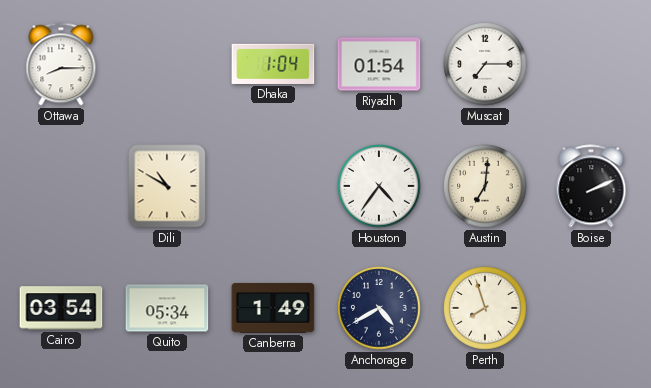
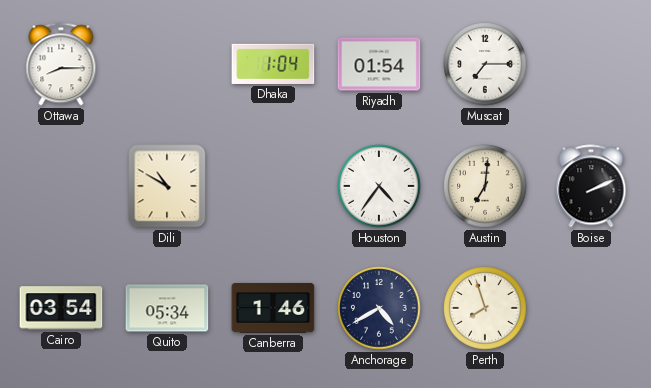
Canberra: 1:49 -> 1:46
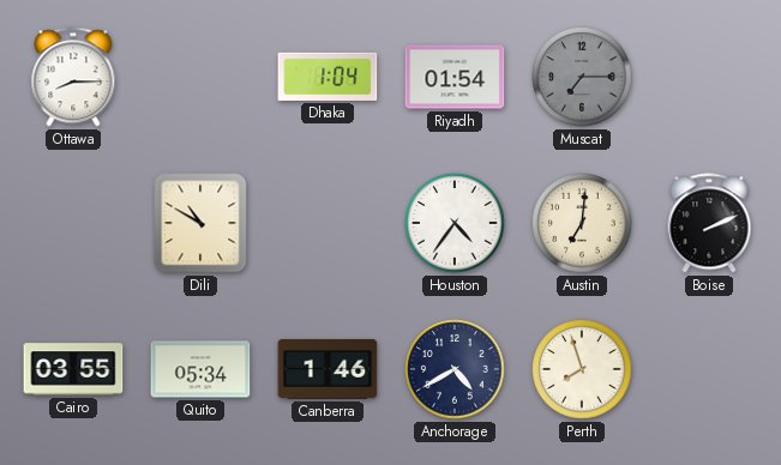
Muscat dial: white -> grey
Cairo: 03:54 -> 03:55
